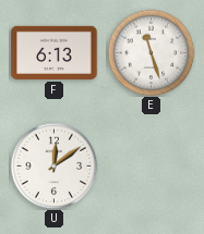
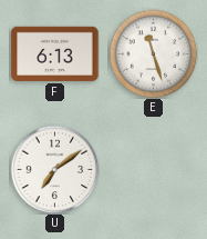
U: 12:09 -> 7:09
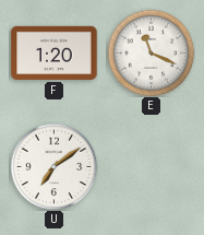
F: 6:13 -> 1:20
E: 11:27 -> 11:19
